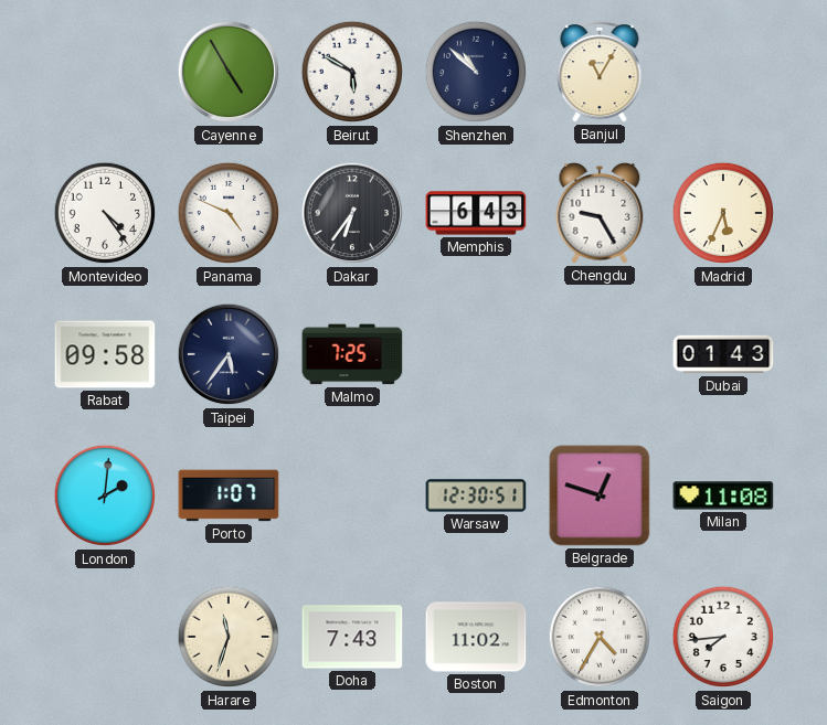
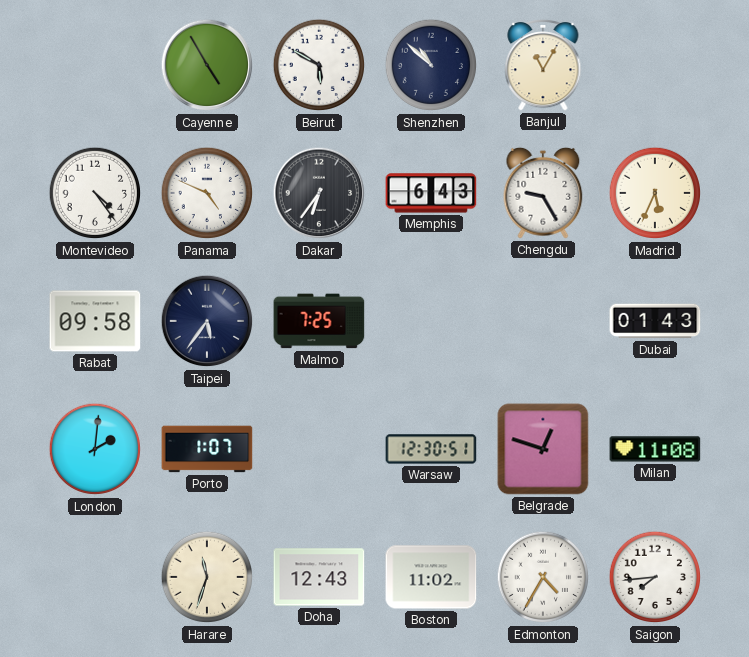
Doha: 7:43 -> 12:43
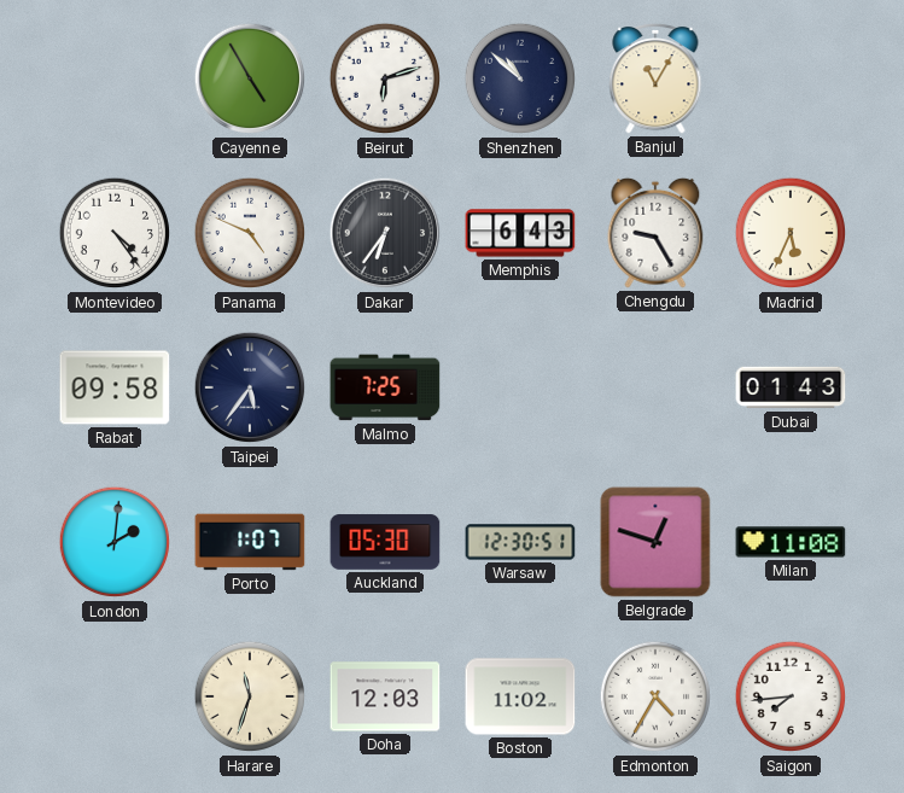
Beirut: 5:50 -> 6:12
Auckland: none -> 05:30
Doha: 12:43 -> 12:03
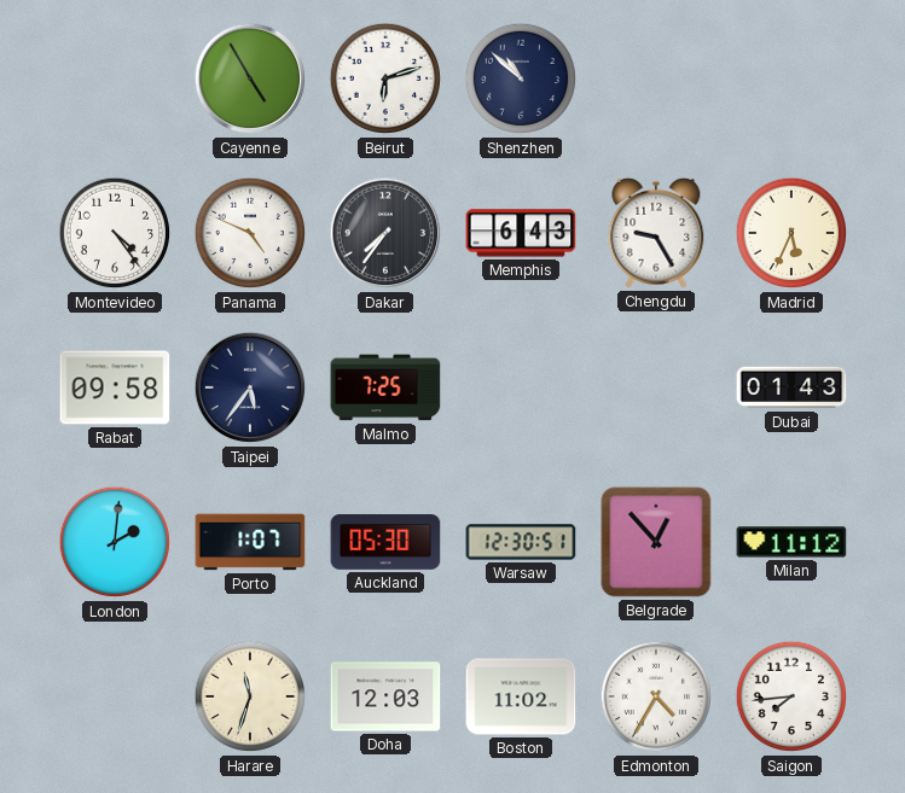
Banjul: 11:05 -> none
Dakar: 6:36 -> 7:36
Belgrade: 12:48 -> 12:53
Milan: 11:08 -> 11:12
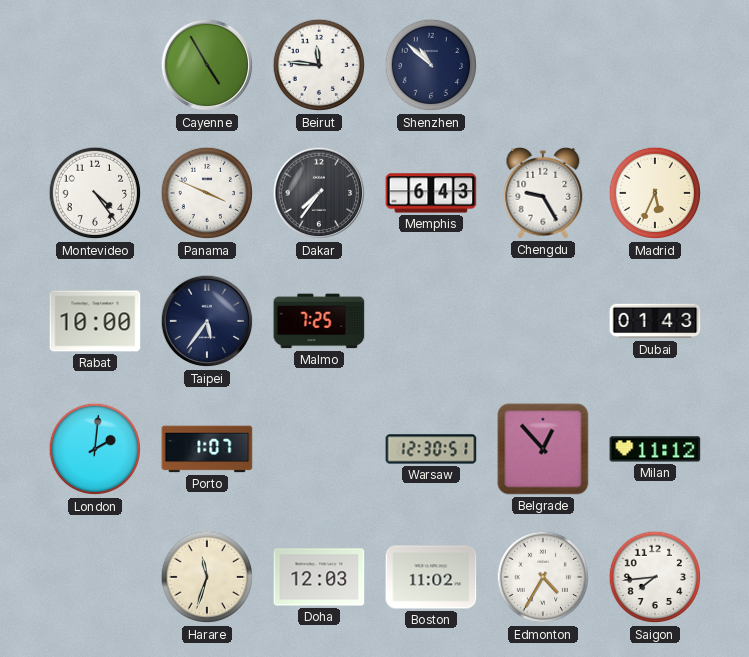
Beirut: 6:12 -> 11:46
Panama: 4:49 -> 3:49
Rabat: 09:58 -> 10:00
Auckland: 05:30 -> none
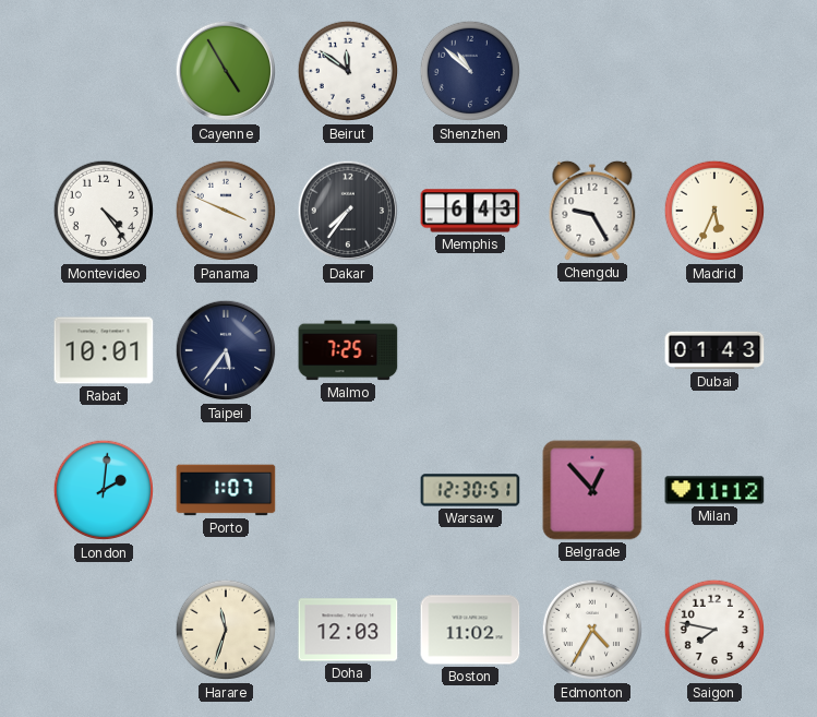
Beirut: 11:46 -> 11:51
Rabat: 10:00 -> 10:01
Saigon: 7:44 -> 7:47
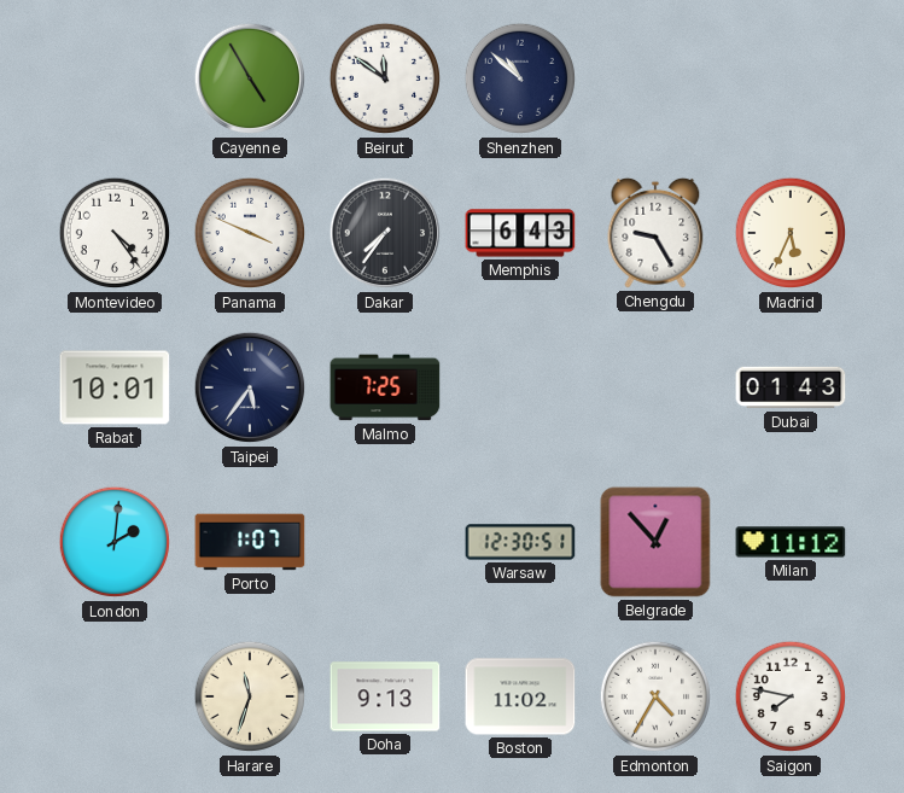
Doha: 12:03 -> 9:13
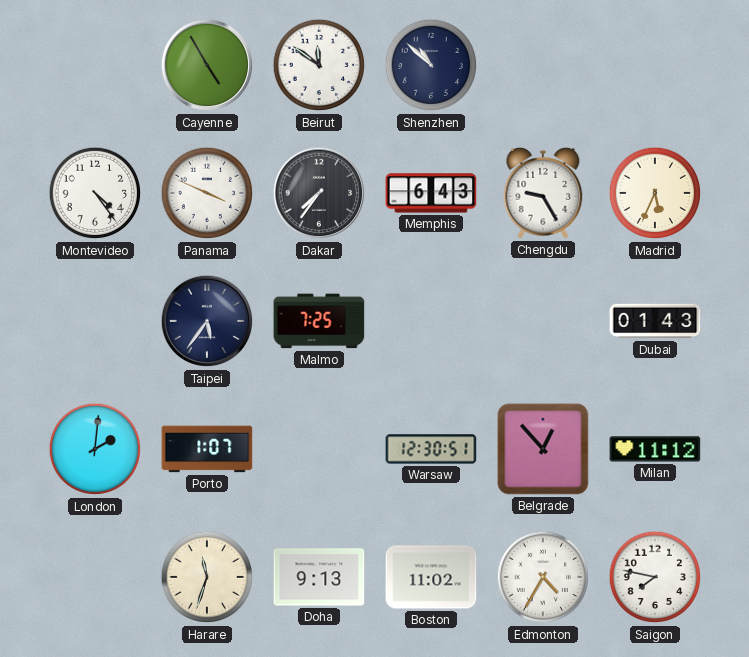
Rabat: 10:01 -> none
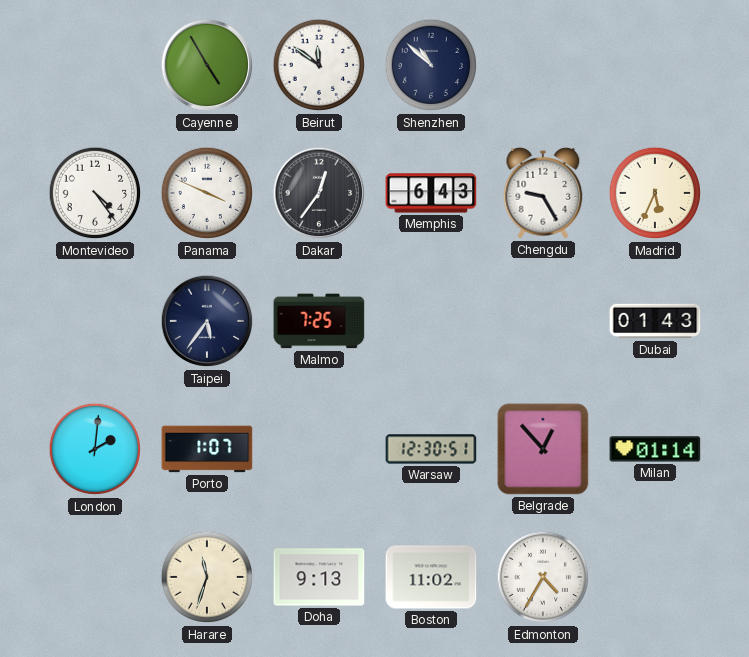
Dakar: 7:36 -> 12:36
Milan: 11:12 -> 01:14
Saigon: 7:47 -> none
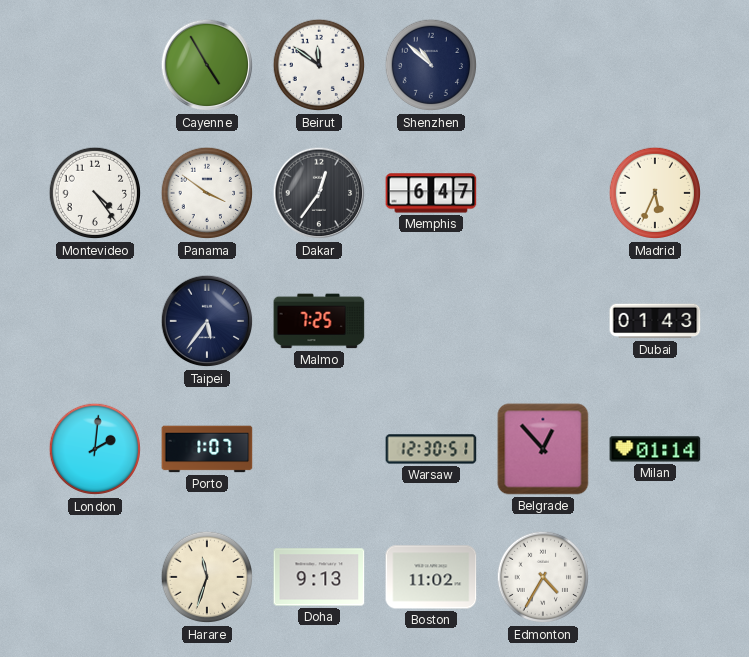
Panama: 3:49 -> 3:51
Memphis: 6:43 -> 6:47
Chengdu: 9:25 -> none
